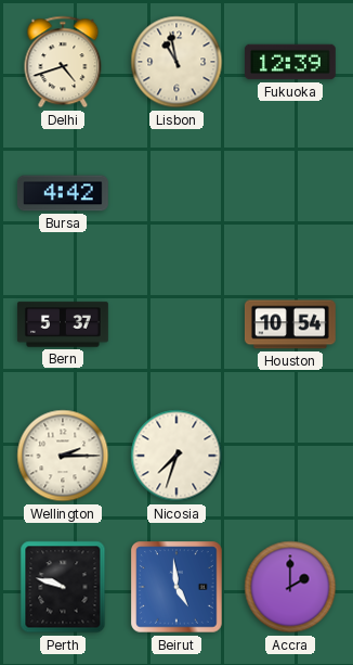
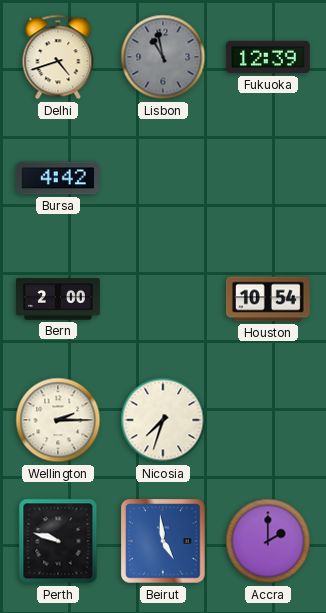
Lisbon dial: cream -> grey
Bern: 5:37 -> 2:00
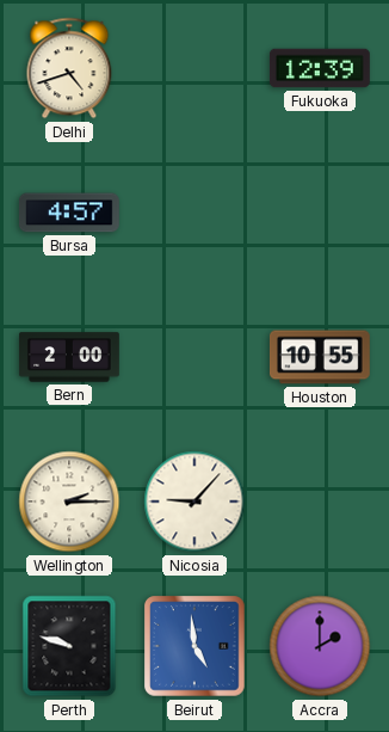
Lisbon: 10:58 -> none
Bursa: 4:42 -> 4:57
Houston: 10:54 -> 10:55
Nicosia: 7:33 -> 9:07
